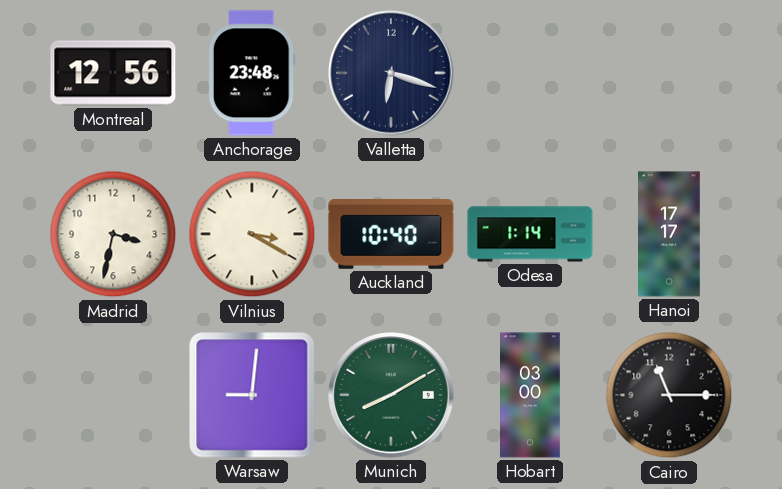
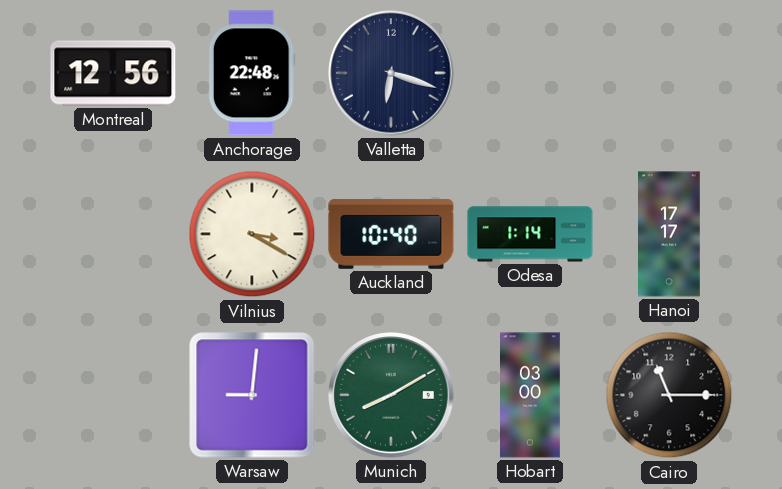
Anchorage: 23:48 -> 22:48
Madrid: 3:32 -> none
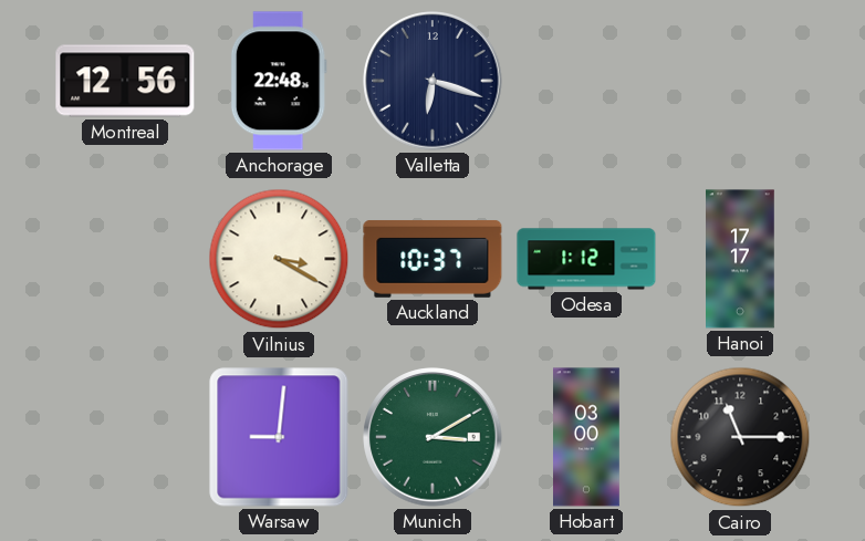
Auckland: 10:40 -> 10:37
Odesa: 1:14 -> 1:12
Munich: 8:10 -> 3:10
